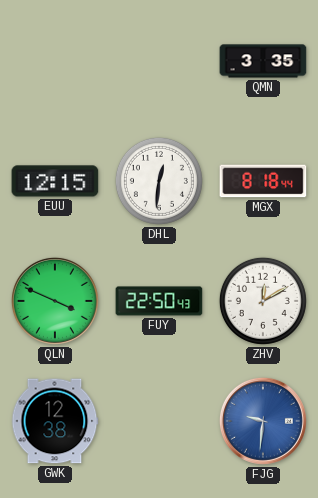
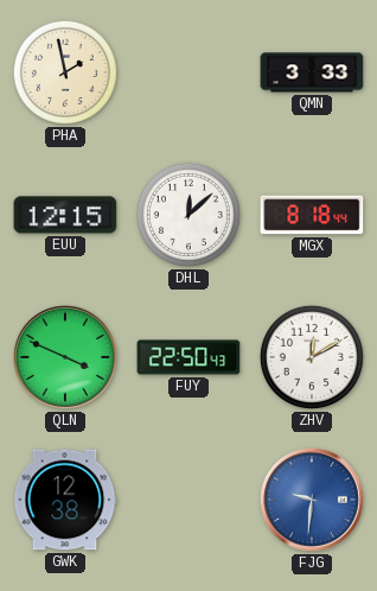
PHA: none -> 1:58
QMN: 3:35 -> 3:33
DHL: 12:31 -> 12:08
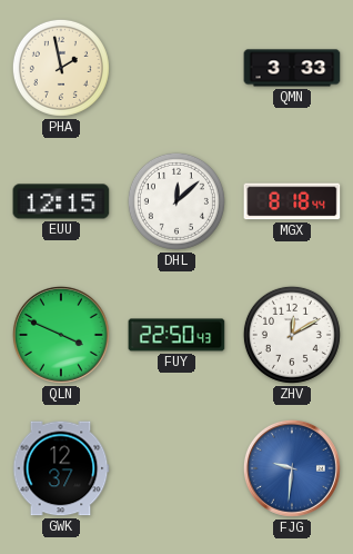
GWK: 12:38 -> 12:37
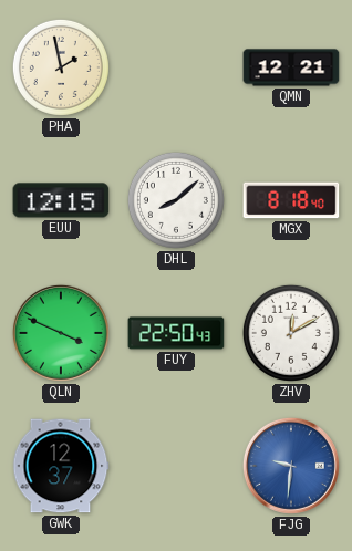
QMN: 3:33 -> 12:21
DHL: 12:08 -> 8:08
MGX: 8:18:44 -> 8:18:40
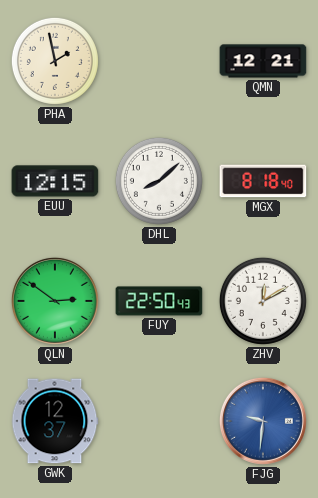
QLN: 3:49 -> 2:51
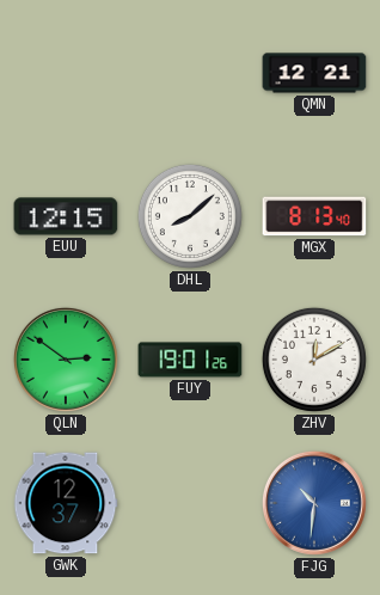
PHA: 1:58 -> none
MGX: 8:18 -> 8:13
FUY: 22:50 -> 19:01
FJG: 9:31 -> 10:31
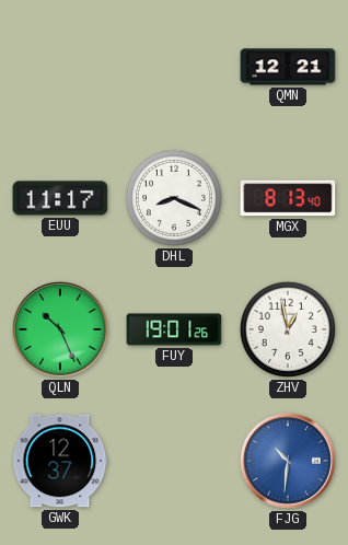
EUU: 12:15 -> 11:17
DHL: 8:08 -> 8:19
QLN: 2:51 -> 10:26
ZHV: 12:10 -> 12:58
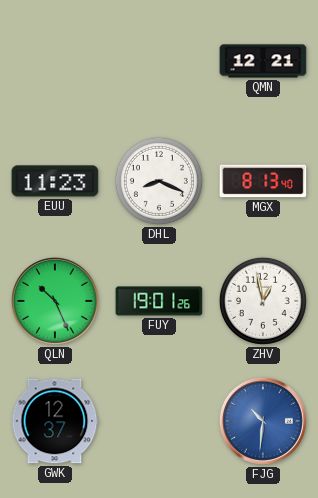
EUU: 11:17 -> 11:23
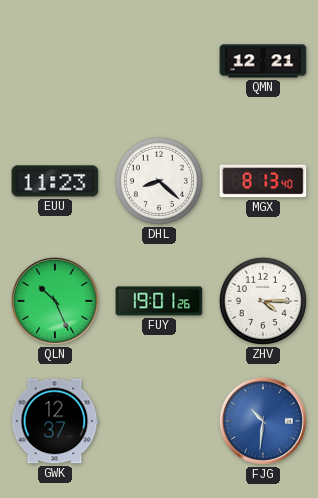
DHL: 8:19 -> 8:22
ZHV: 12:58 -> 4:15
